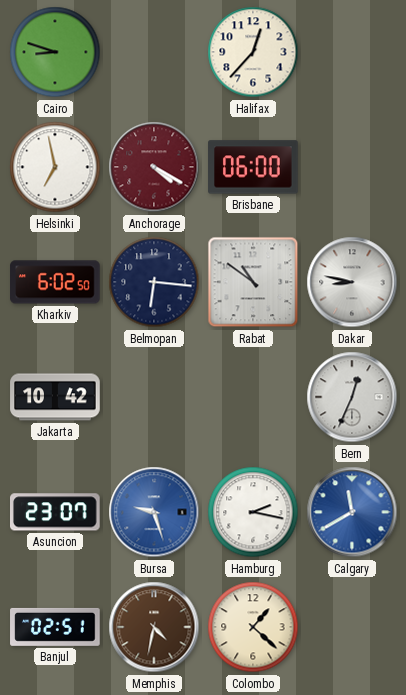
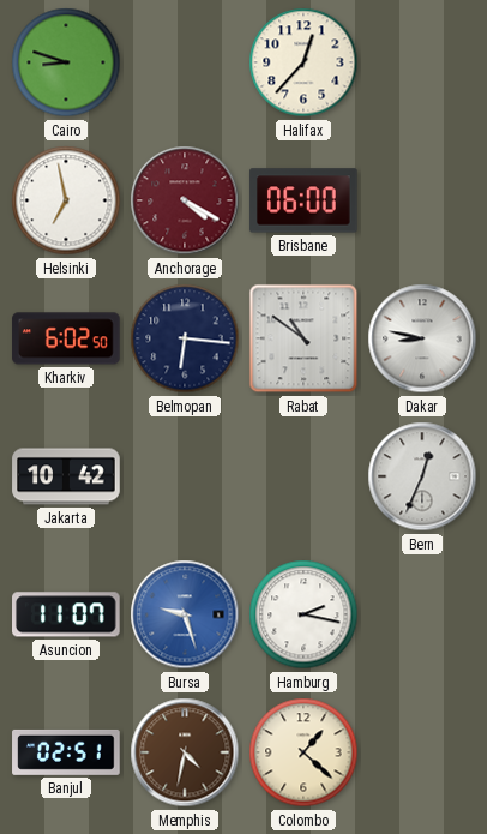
Asuncion: 23:07 -> 11:07
Calgary: 11:40 -> none
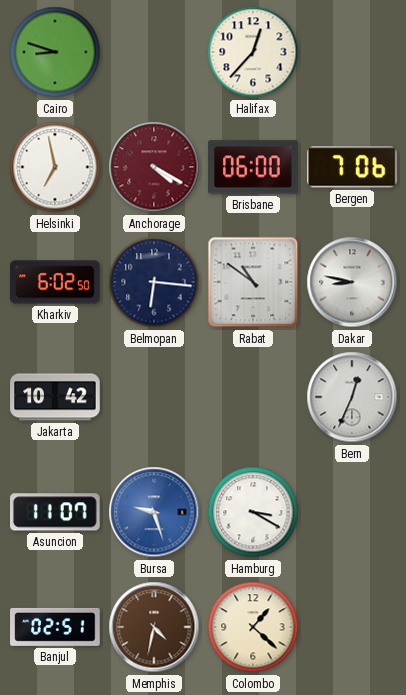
Bergen: none -> 7:06
Hamburg: 2:17 -> 3:20
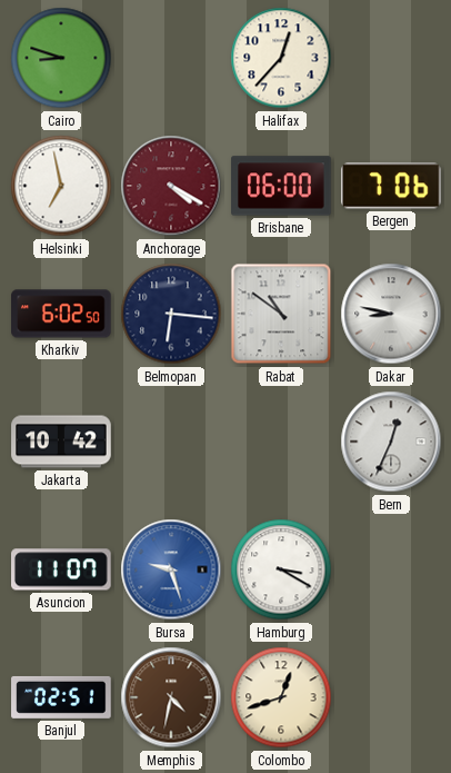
Colombo: 1:22 -> 12:42
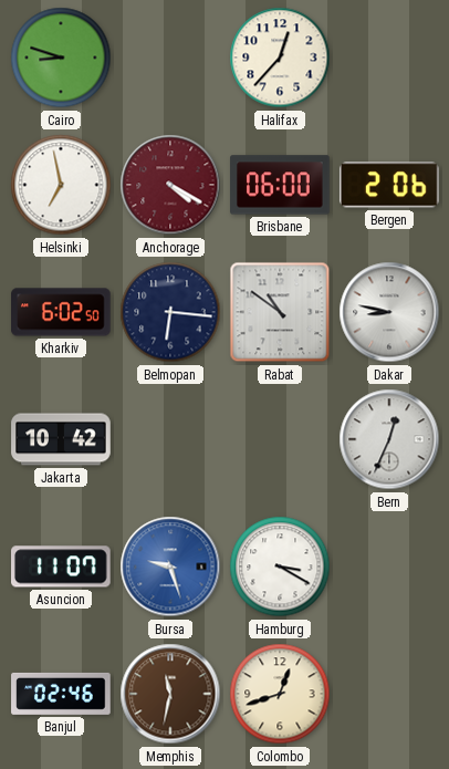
Bergen: 7:06 -> 2:06
Banjul: 02:51 -> 02:46
Memphis: 4:32 -> 11:32
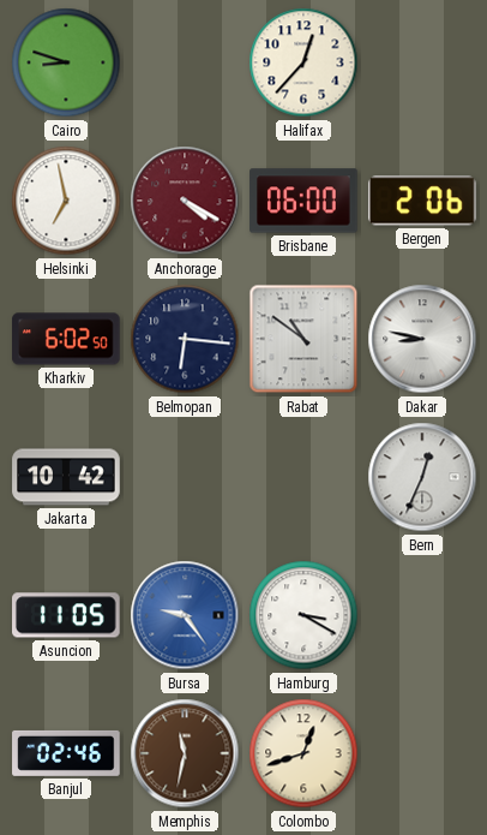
Asuncion: 11:07 -> 11:05
Bursa: 9:27 -> 9:24
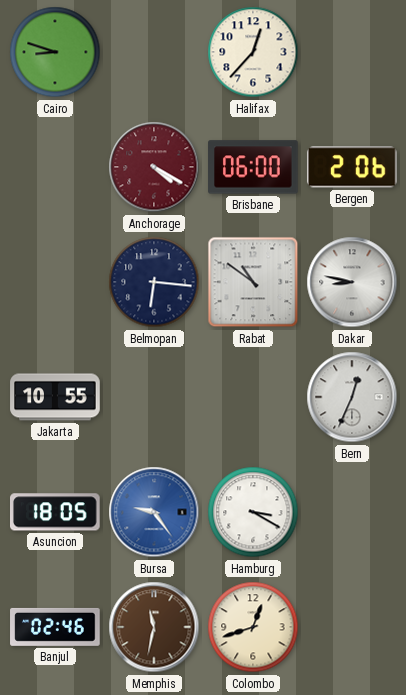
Helsinki: 6:58 -> none
Kharkiv: 6:02 -> none
Jakarta: 10:42 -> 10:55
Asuncion: 11:05 -> 18:05
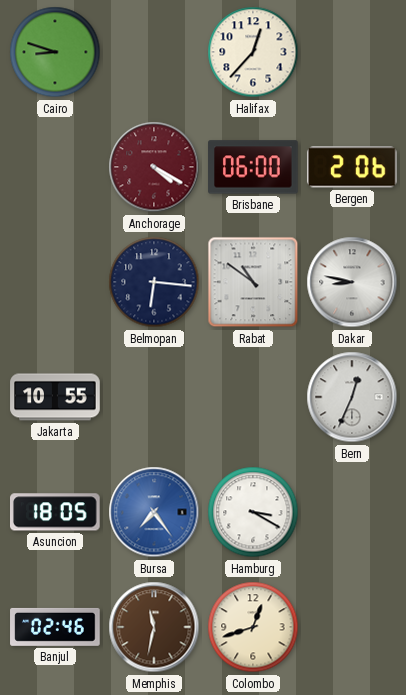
Bursa: 9:24 -> 7:24
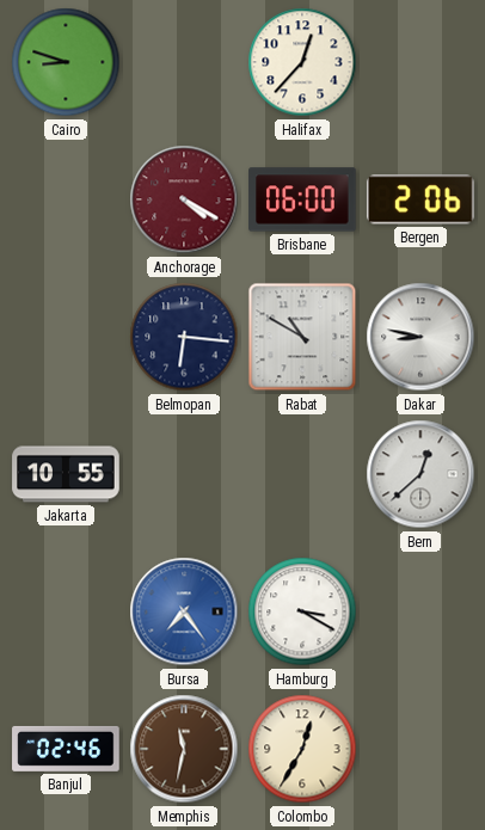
Rabat: 10:51 -> 10:50
Bern: 12:34 -> 12:38
Asuncion: 18:05 -> none
Colombo: 12:42 -> 12:35
